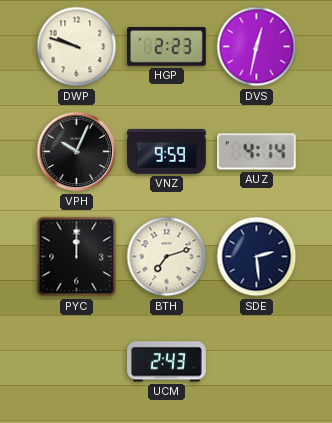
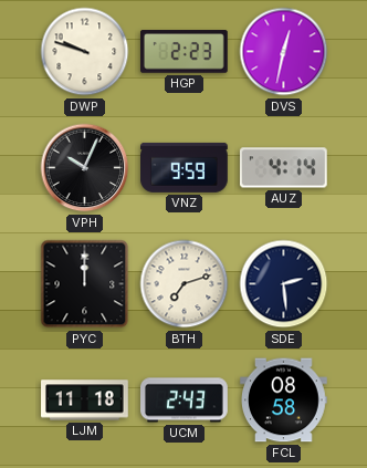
LJM: none -> 11:18
FCL: none -> 08:58
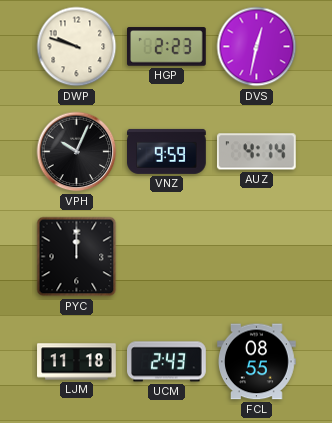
BTH: 7:12 -> none
SDE: 2:29 -> none
FCL: 08:58 -> 08:55
